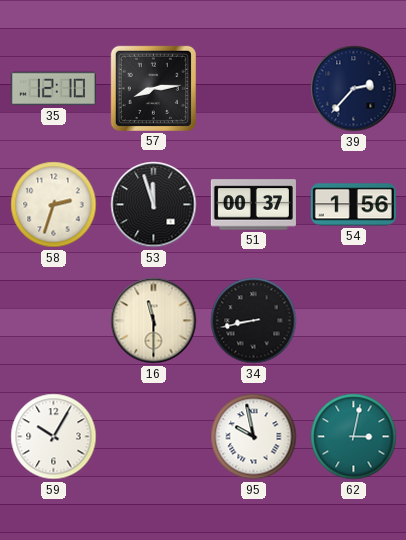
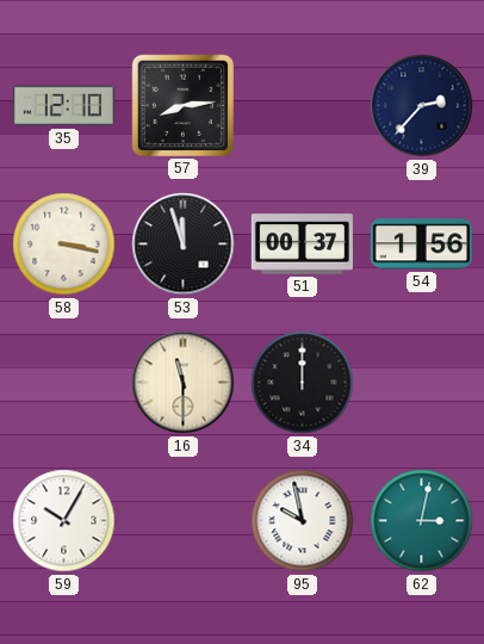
58: 2:33 -> 3:17
34: 8:43 -> 12:00
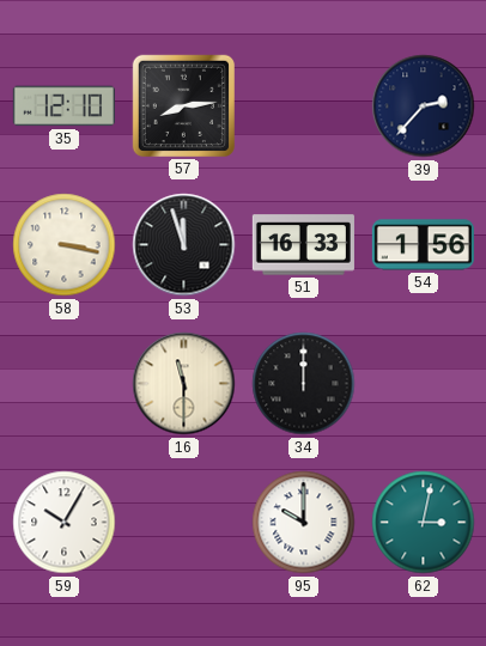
51: 00:37 -> 16:33
95: 9:58 -> 10:00
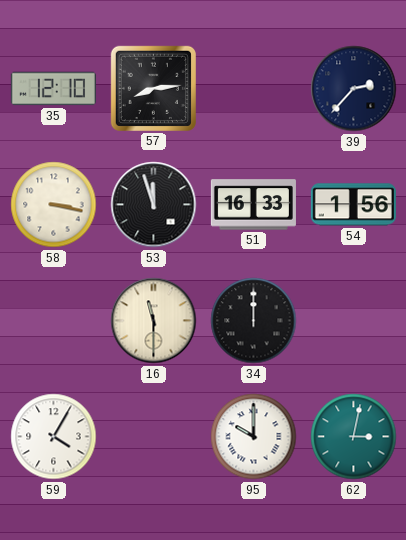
59: 10:05 -> 4:05
